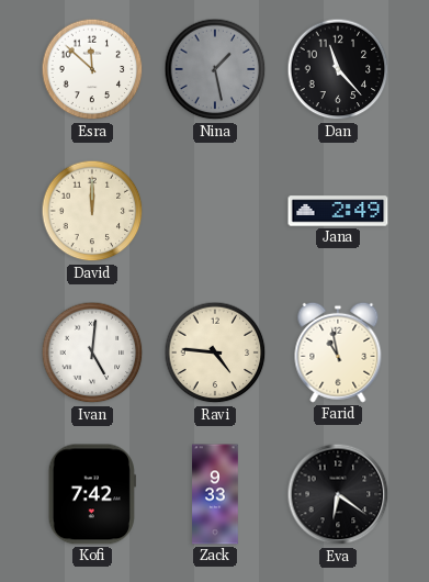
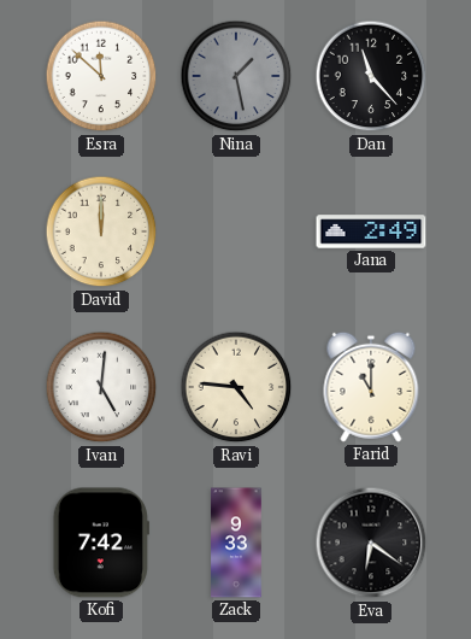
Farid: 10:58 -> 11:00
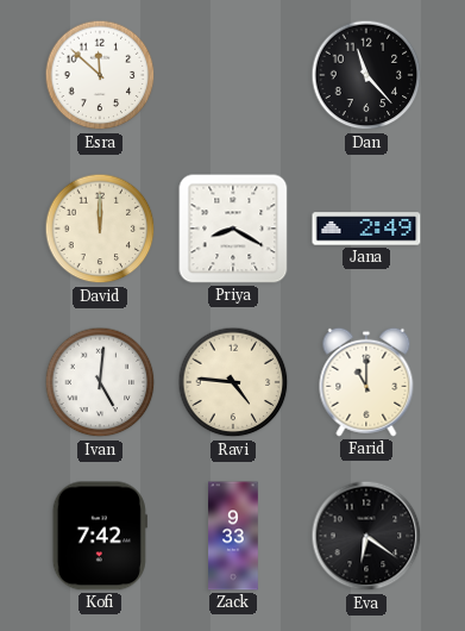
Nina: 1:28 -> none
Priya: none -> 8:20
